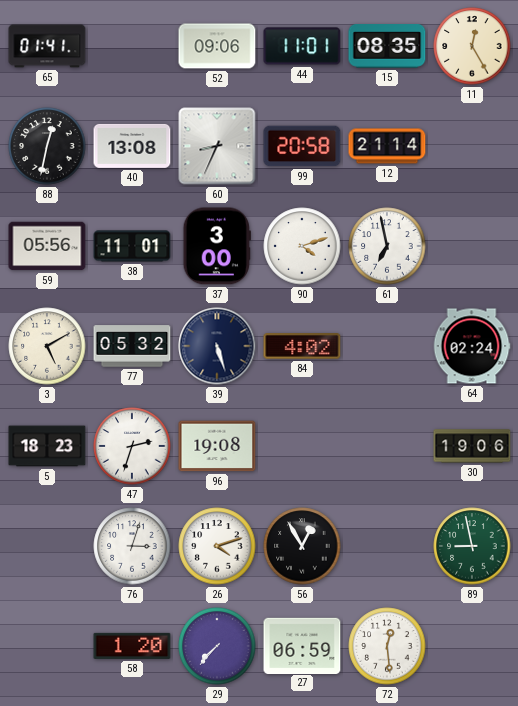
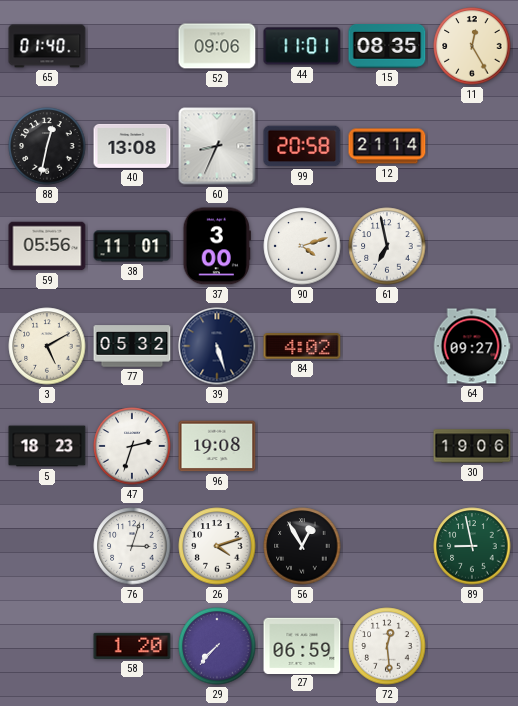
65: 01:41 -> 01:40
64: 02:24 -> 09:27
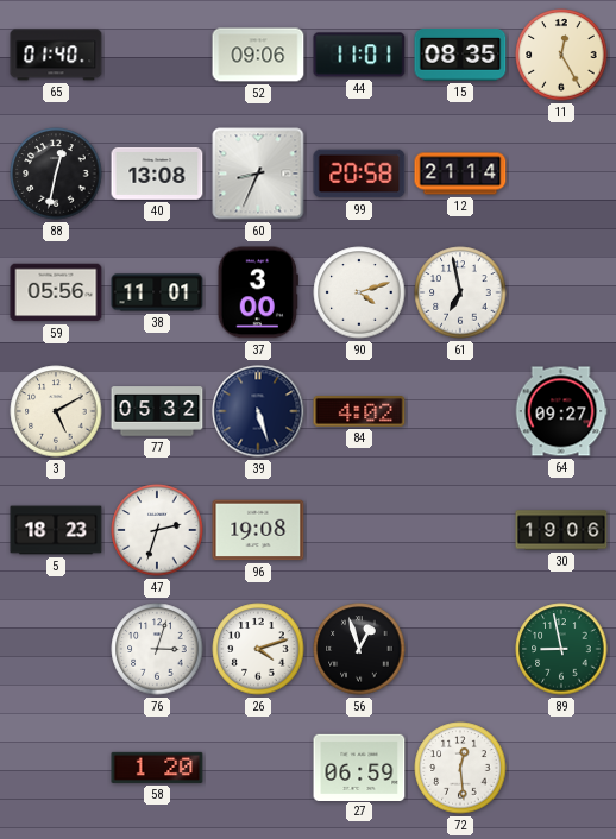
56: 12:55 -> 12:57
29: 7:37 -> none
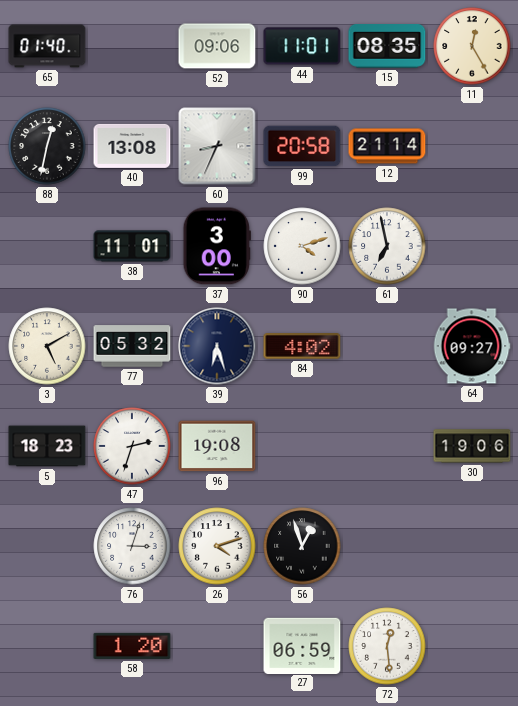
59: 05:56 -> none
39: 5:27 -> 6:27
89: 8:58 -> none
